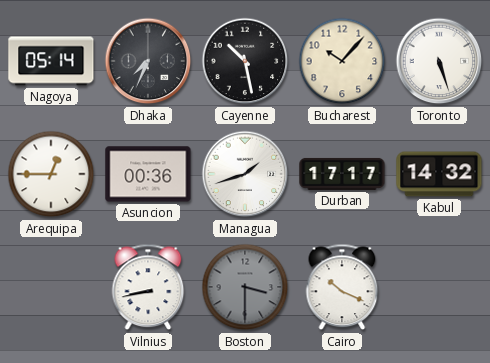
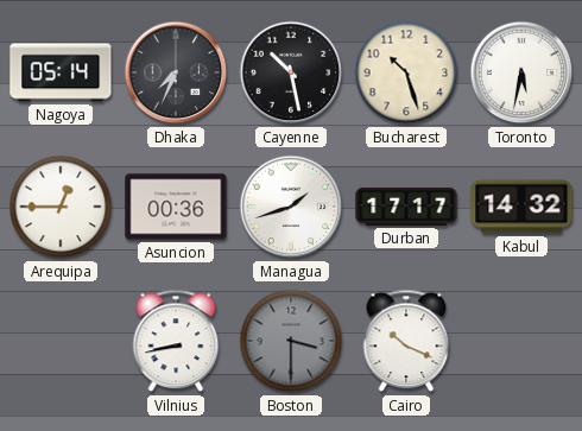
Bucharest: 10:07 -> 10:27
Toronto: 5:27 -> 5:32
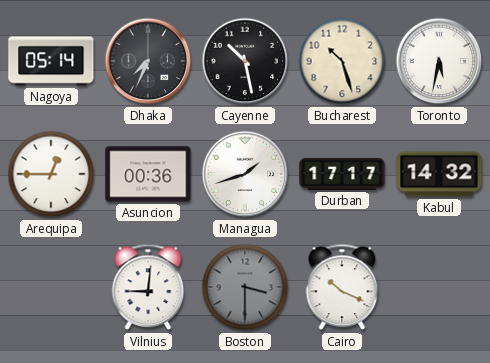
Vilnius: 8:43 -> 9:01
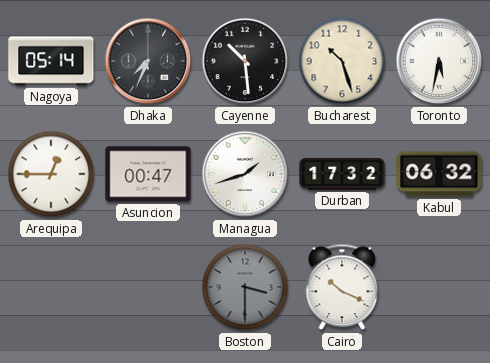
Cayenne: 10:28 -> 10:29
Asuncion: 00:36 -> 00:47
Durban: 17:17 -> 17:32
Kabul: 14:32 -> 06:32
Vilnius: 9:01 -> none
